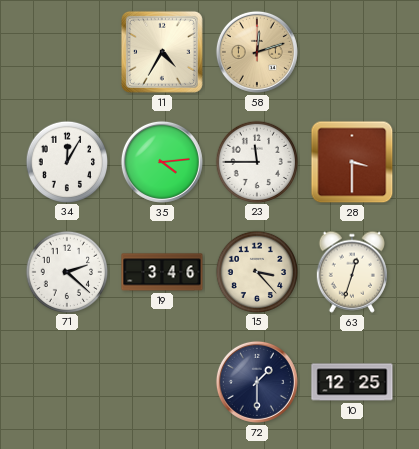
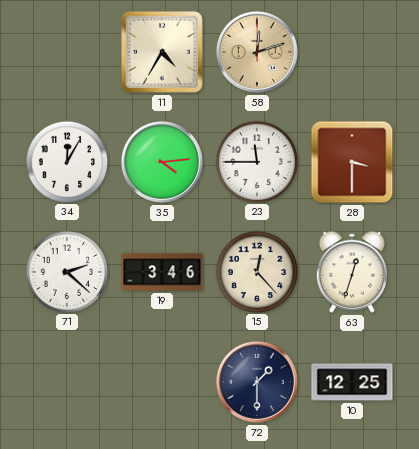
15: 3:23 -> 12:23
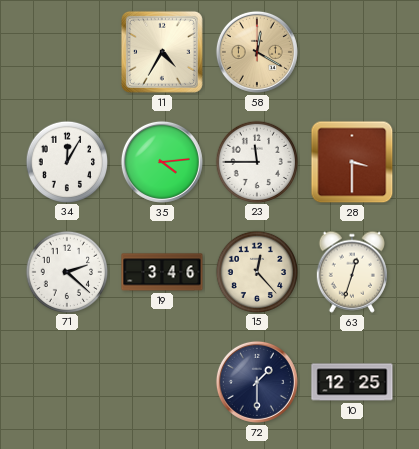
58: 12:12 -> 12:20
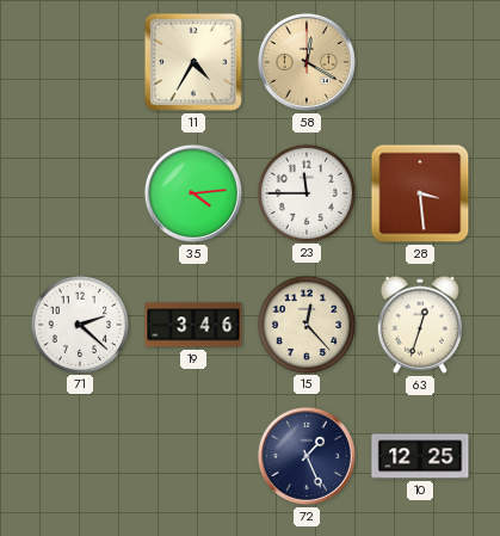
34: 12:05 -> none
28: 3:30 -> 3:29
72: 1:30 -> 1:26
